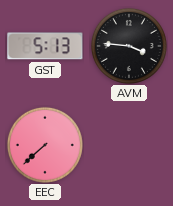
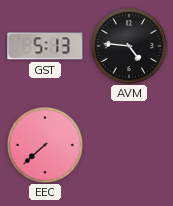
AVM: 3:46 -> 4:46
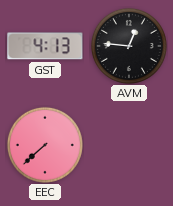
GST: 5:13 -> 4:13
AVM: 4:46 -> 12:46
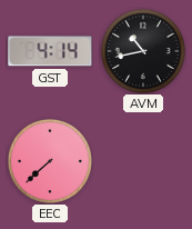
GST: 4:13 -> 4:14
AVM: 12:46 -> 10:43
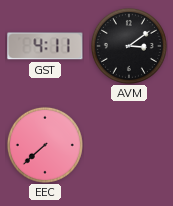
GST: 4:14 -> 4:11
AVM: 10:43 -> 3:09
